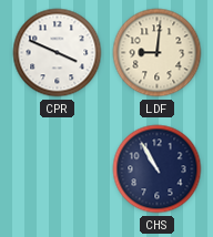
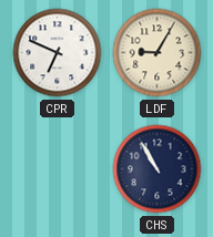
CPR: 3:49 -> 6:49
LDF: 9:01 -> 9:05
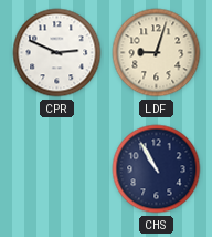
CPR: 6:49 -> 2:49
LDF: 9:05 -> 9:03
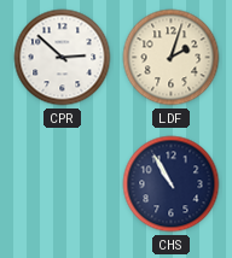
CPR: 2:49 -> 2:52
LDF: 9:03 -> 2:03
